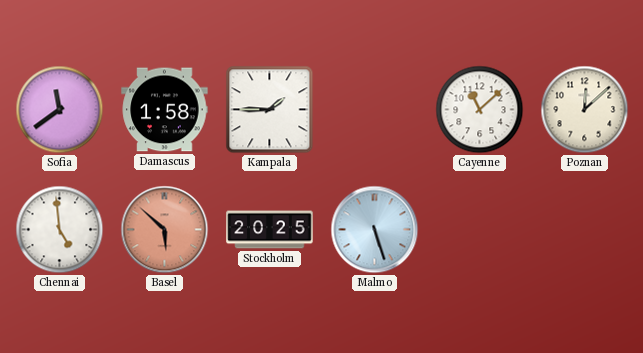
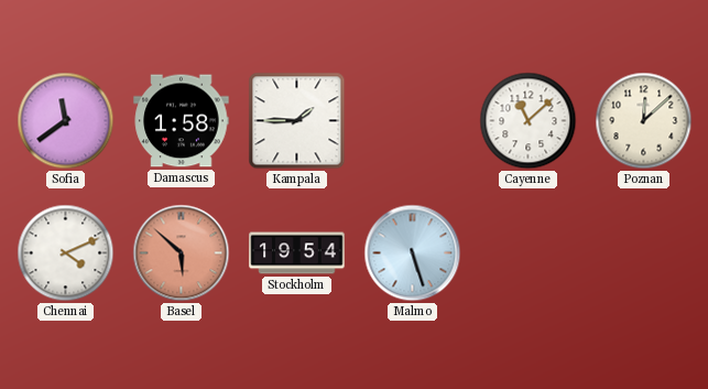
Chennai: 4:59 -> 4:11
Stockholm: 20:25 -> 19:54
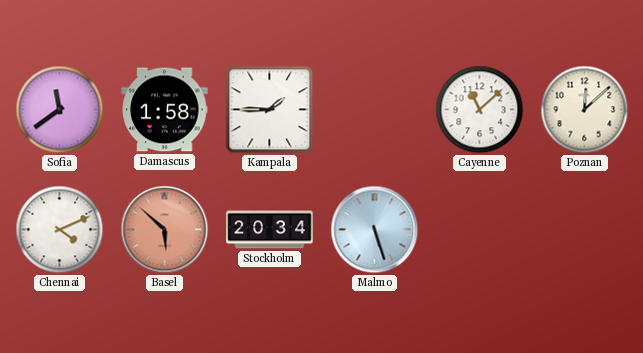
Stockholm: 19:54 -> 20:34
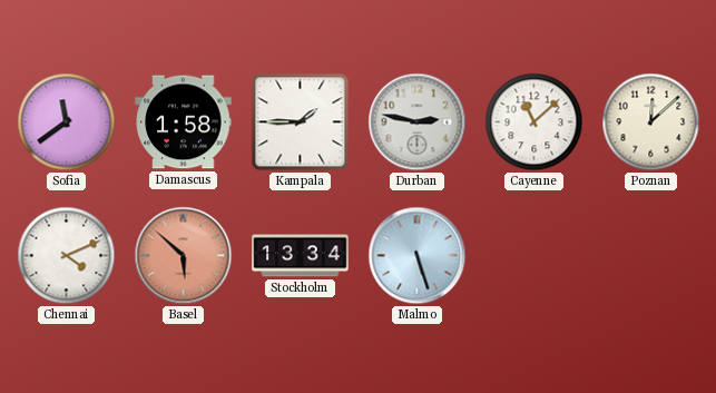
Durban: none -> 2:47
Stockholm: 20:34 -> 13:34
